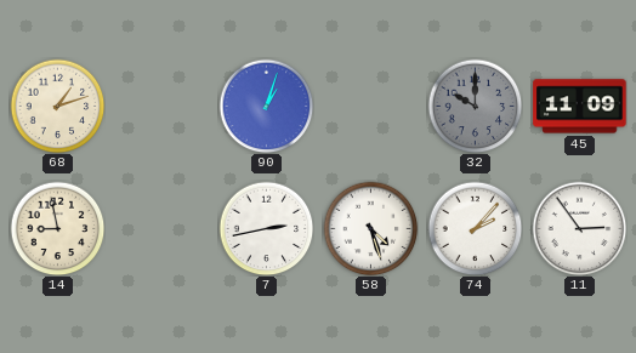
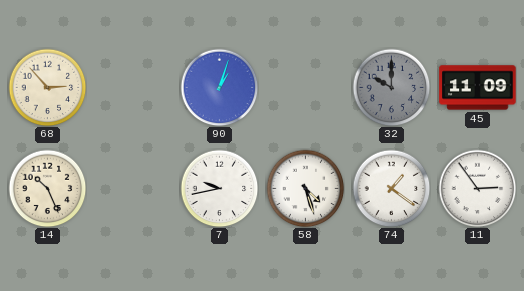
68: 1:12 -> 2:53
14: 8:58 -> 10:26
7: 2:43 -> 9:43
74: 2:07 -> 1:21
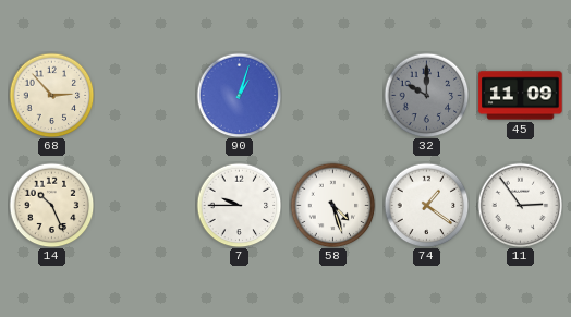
7: 9:43 -> 9:45
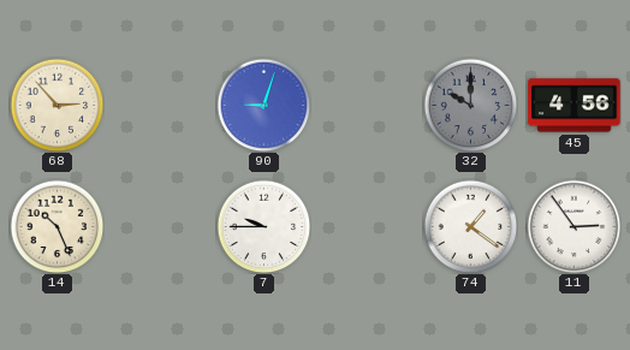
90: 1:03 -> 9:03
45: 11:09 -> 4:56
58: 4:27 -> none
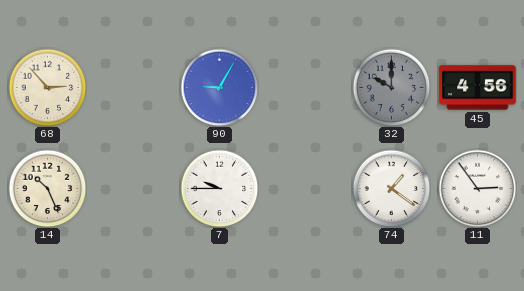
90: 9:03 -> 9:05
